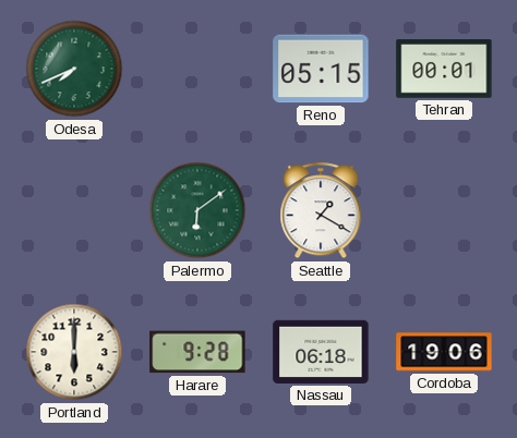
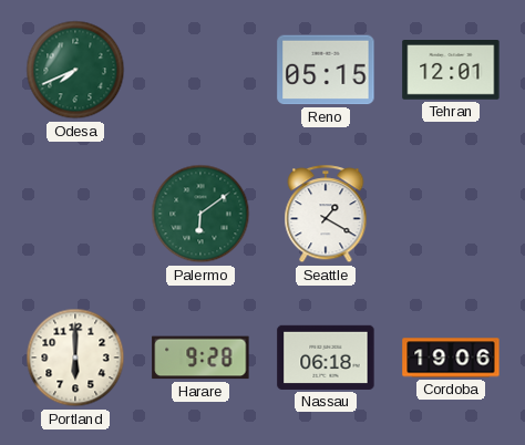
Tehran: 00:01 -> 12:01
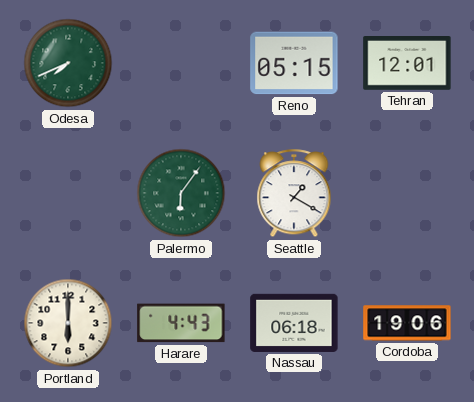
Palermo: 6:09 -> 6:06
Harare: 9:28 -> 4:43
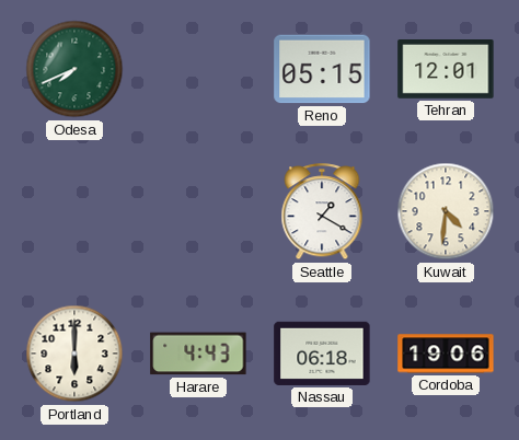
Palermo: 6:06 -> none
Kuwait: none -> 4:31
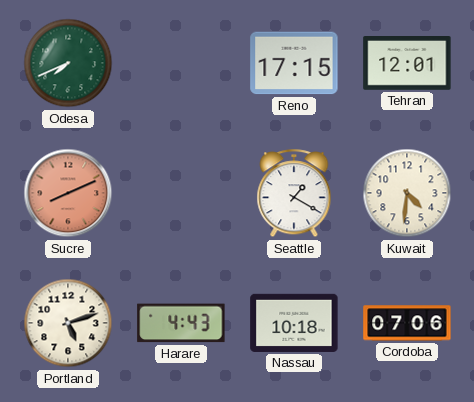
Reno: 05:15 -> 17:15
Sucre: none -> 8:11
Portland: 6:00 -> 5:12
Nassau: 06:18 -> 10:18
Cordoba: 19:06 -> 07:06
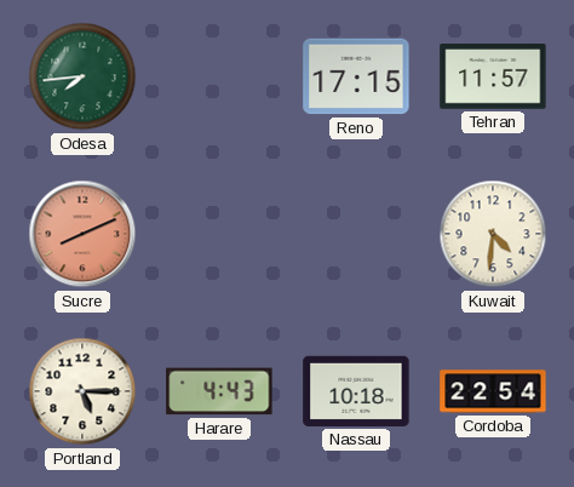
Odesa: 7:41 -> 7:44
Tehran: 12:01 -> 11:57
Seattle: 1:20 -> none
Portland: 5:12 -> 5:15
Cordoba: 07:06 -> 22:54
